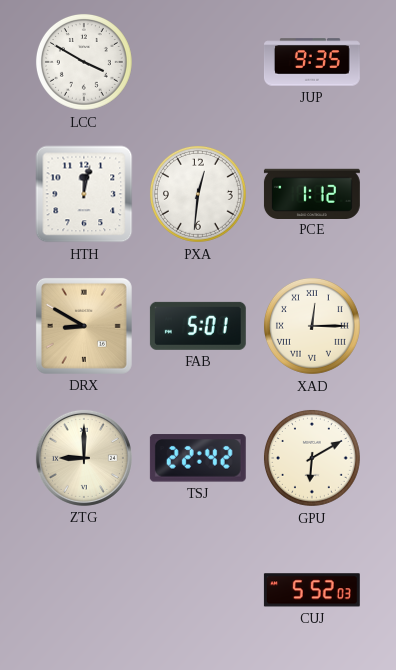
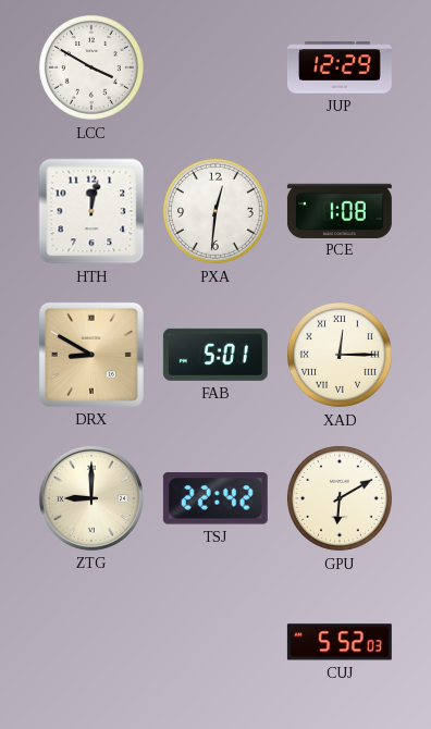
JUP: 9:35 -> 12:29
PCE: 1:12 -> 1:08
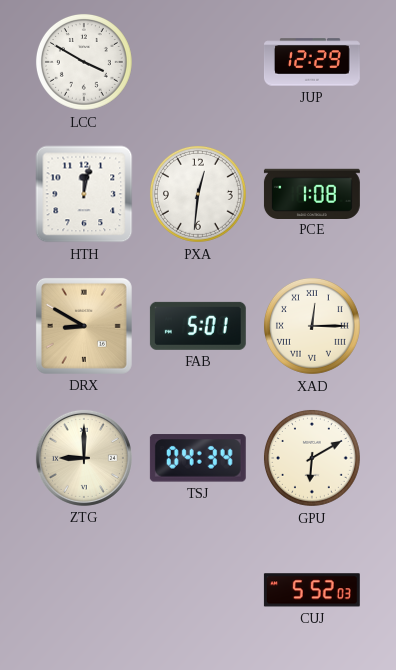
TSJ: 22:42 -> 04:34
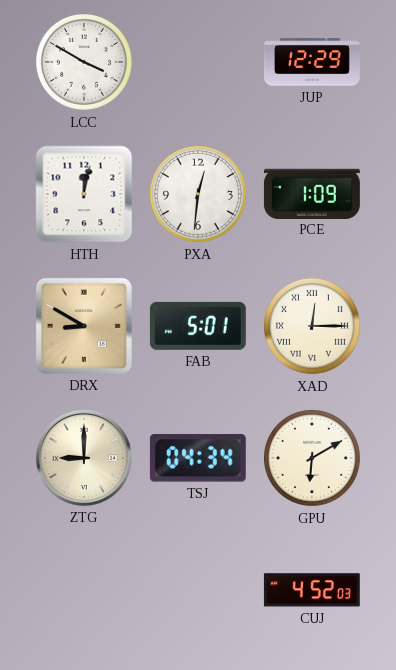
PCE: 1:08 -> 1:09
CUJ: 5:52 -> 4:52
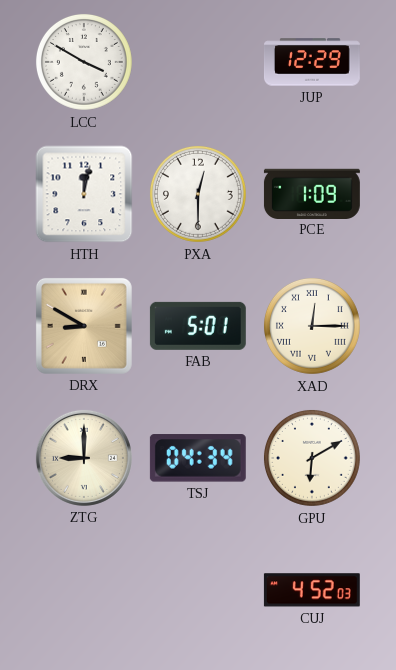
PXA: 12:31 -> 12:30
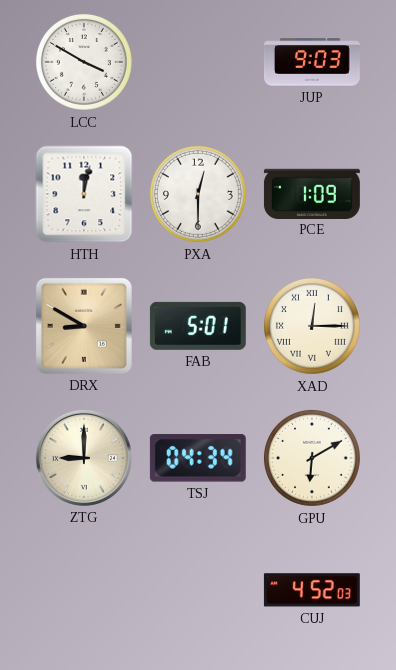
JUP: 12:29 -> 9:03
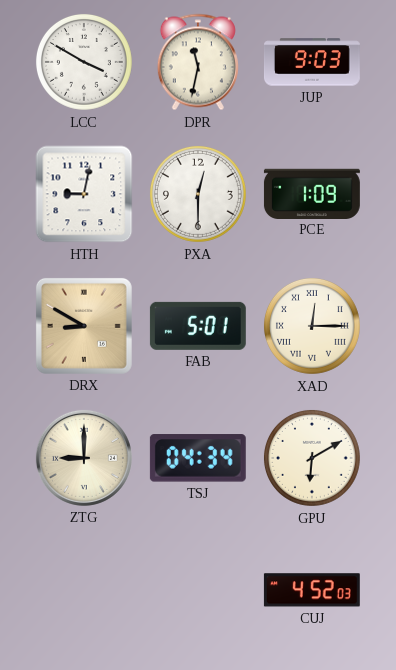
DPR: none -> 11:32
HTH: 12:02 -> 9:02
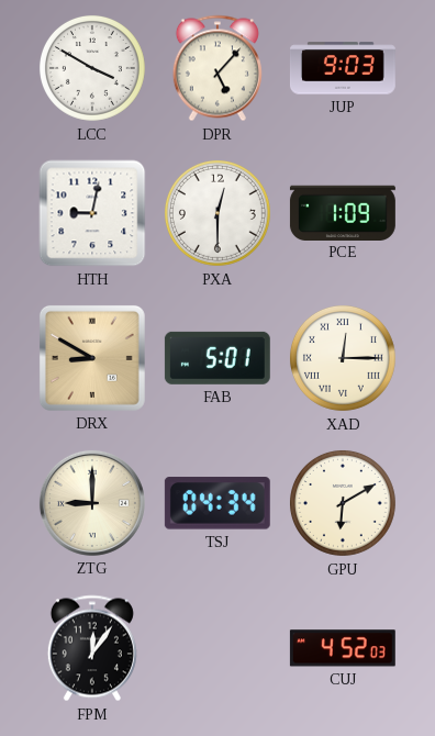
DPR: 11:32 -> 5:07
FPM: none -> 12:06
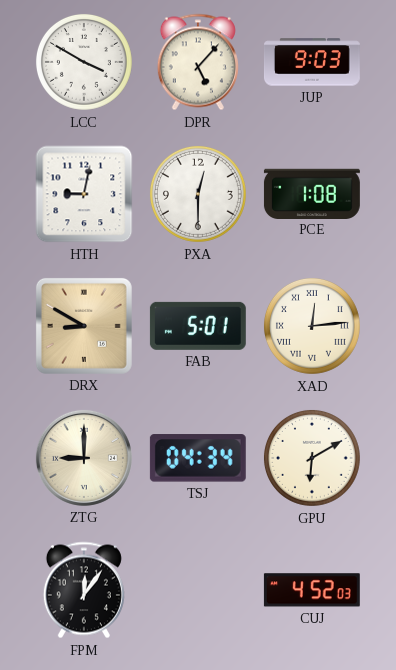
PCE: 1:09 -> 1:08
XAD: 12:15 -> 12:14
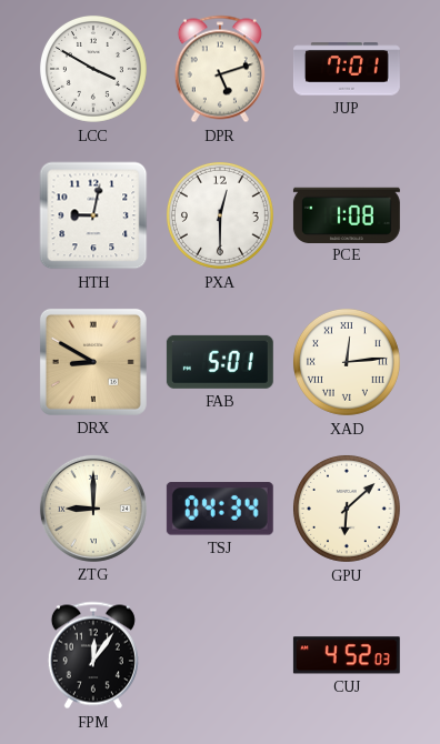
DPR: 5:07 -> 5:12
JUP: 9:03 -> 7:01
GPU: 6:10 -> 6:08
